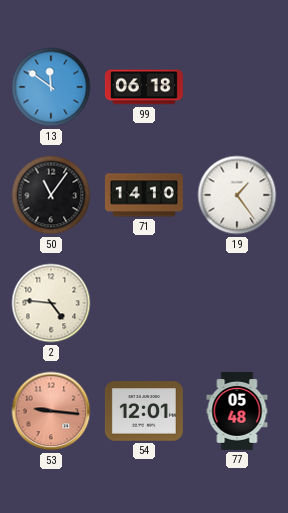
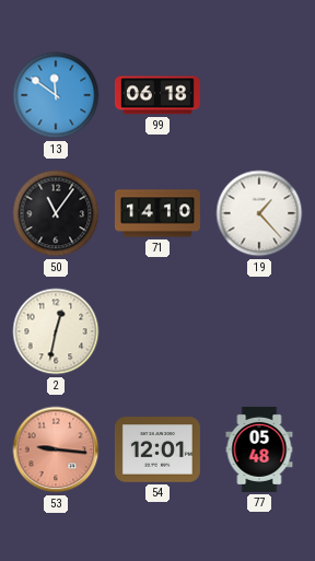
19: 1:24 -> 1:23
2: 4:46 -> 12:32
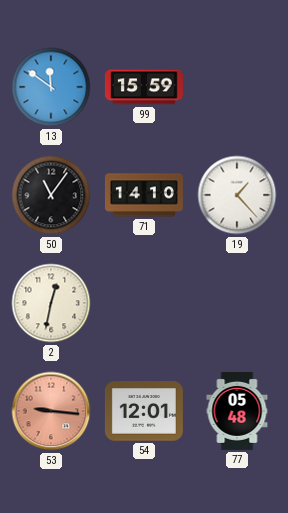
99: 06:18 -> 15:59
